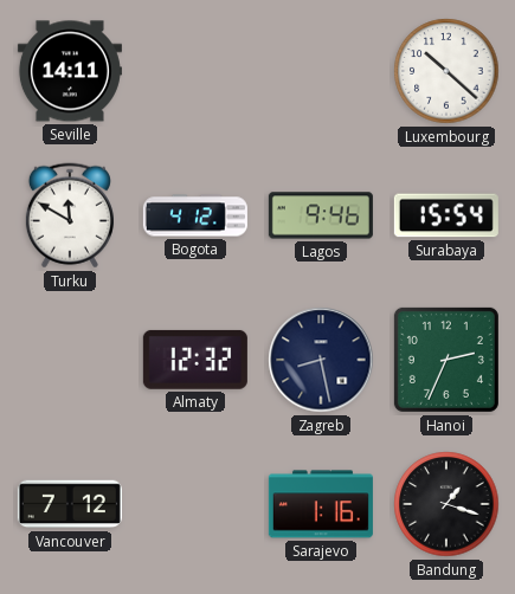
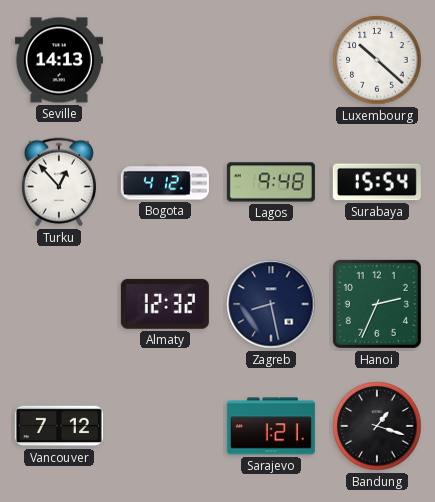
Seville: 14:11 -> 14:13
Turku: 11:50 -> 12:53
Lagos: 9:46 -> 9:48
Sarajevo: 1:16 -> 1:21
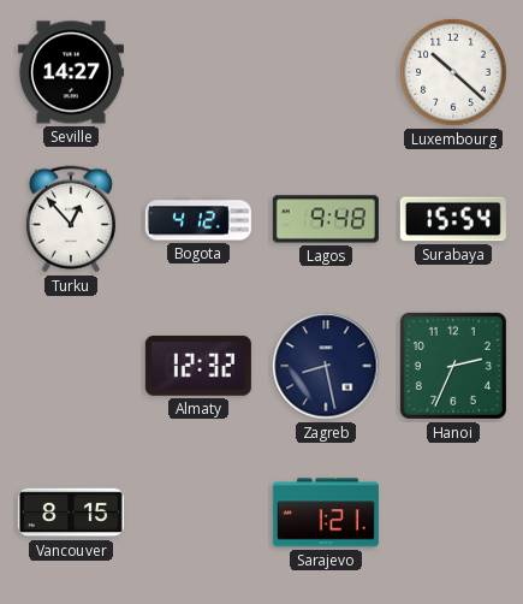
Seville: 14:13 -> 14:27
Vancouver: 7:12 -> 8:15
Bandung: 1:18 -> none
